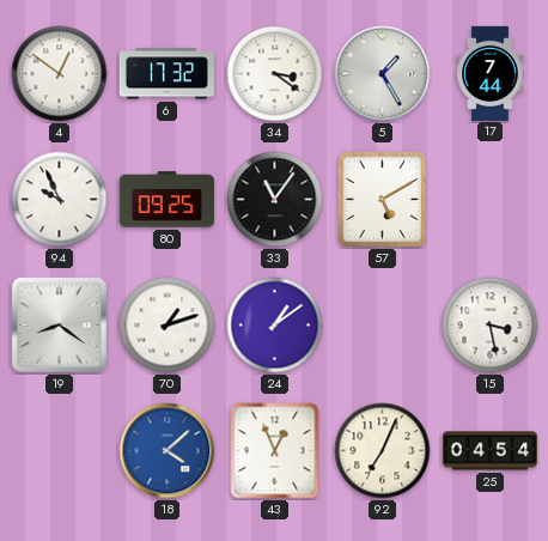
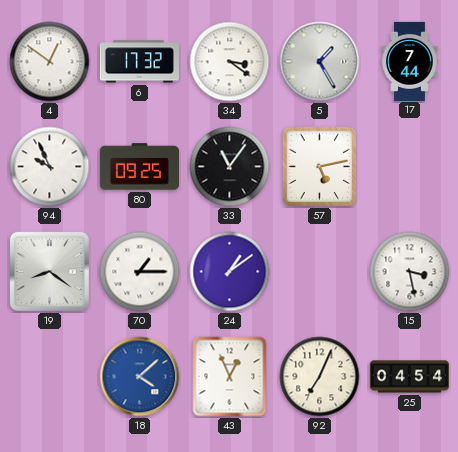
57: 5:10 -> 5:13
70: 1:12 -> 1:15
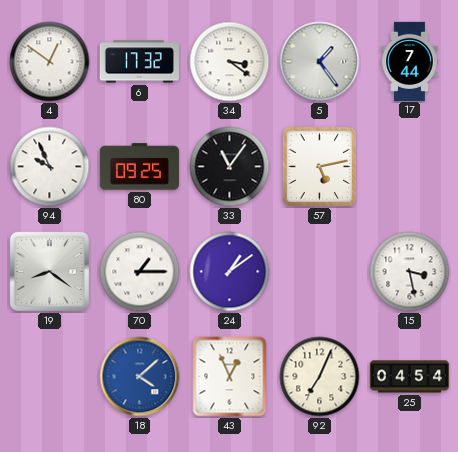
5: 1:25 -> 1:24
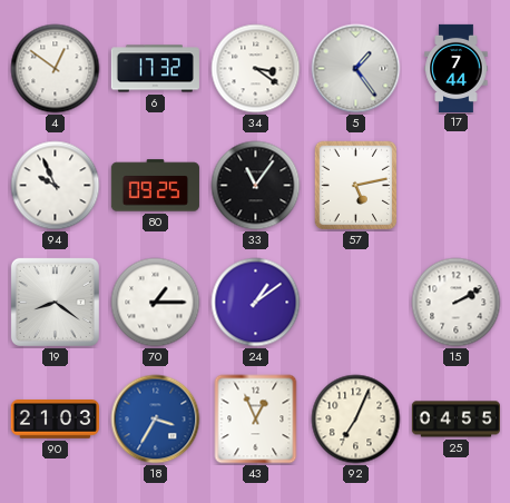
15: 3:28 -> 2:10
90: none -> 21:03
18: 4:08 -> 3:35
25: 04:54 -> 04:55
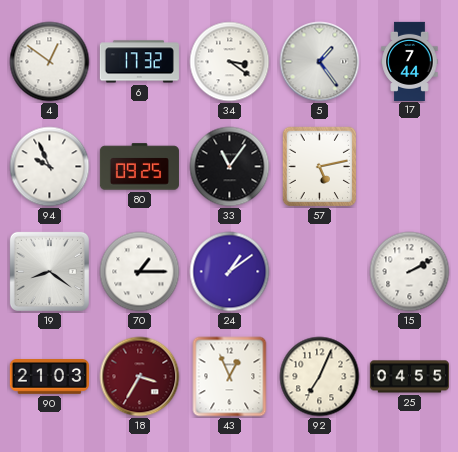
18 dial: blue -> burgundy
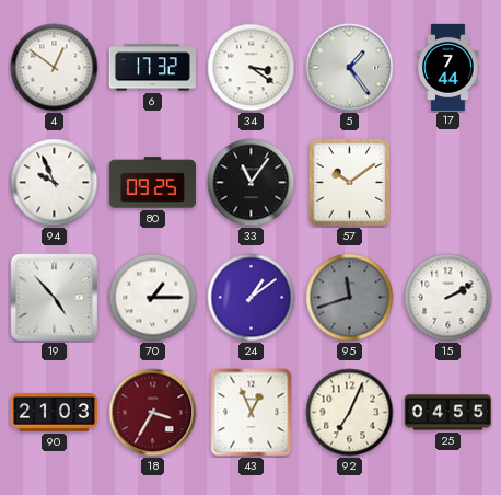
57: 5:13 -> 10:09
19: 8:21 -> 4:53
95: none -> 11:42
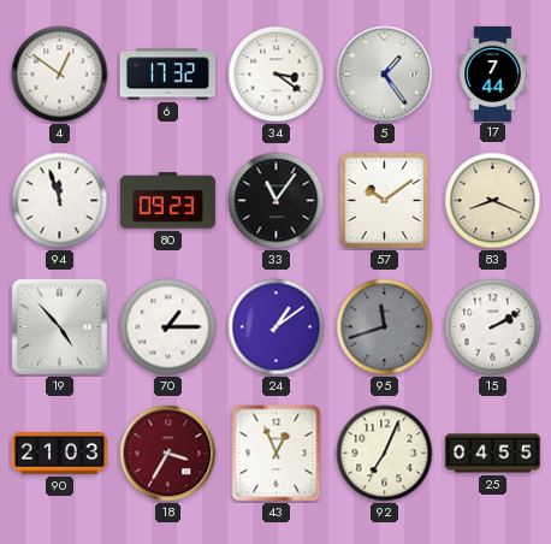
94: 9:56 -> 11:57
80: 09:25 -> 09:23
83: none -> 8:19
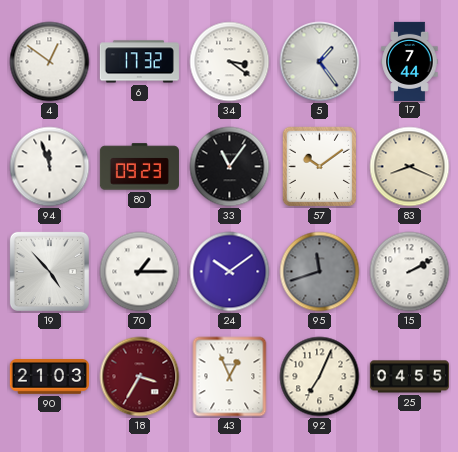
24: 1:09 -> 10:09
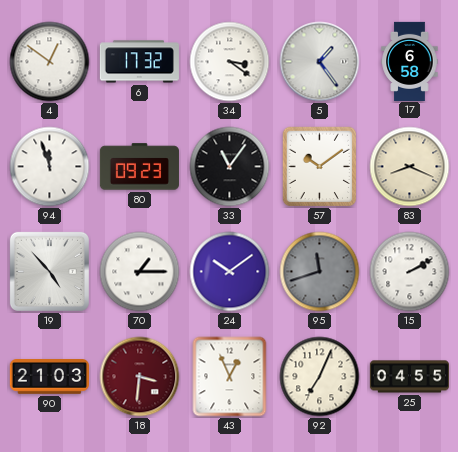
17: 7:44 -> 6:58
18: 3:35 -> 3:31
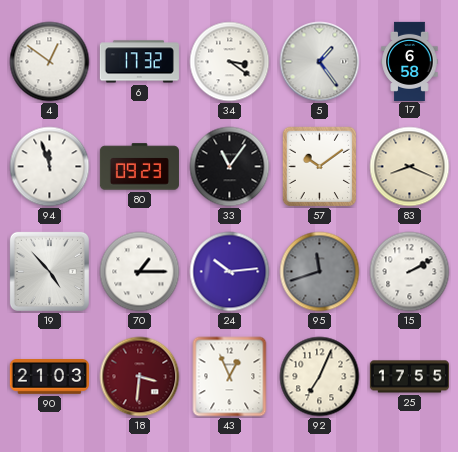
24: 10:09 -> 10:14
25: 04:55 -> 17:55
